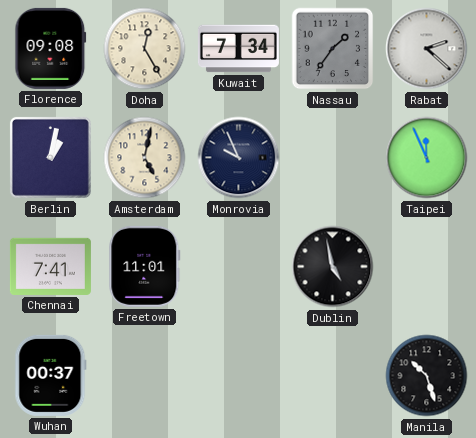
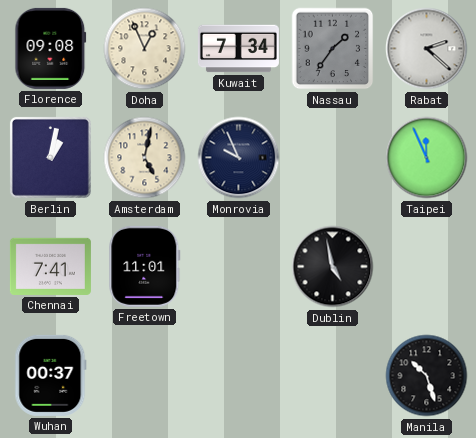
Doha: 12:25 -> 12:56
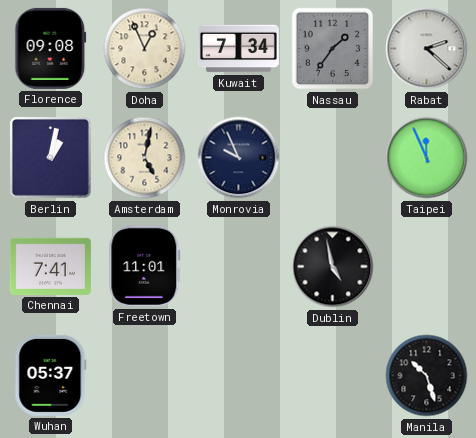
Wuhan: 00:37 -> 05:37
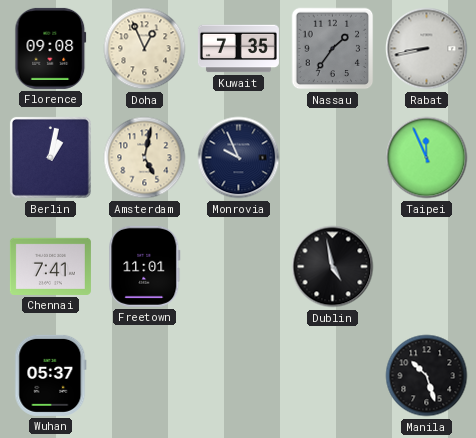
Kuwait: 7:34 -> 7:35
Rabat: 2:22 -> 8:43
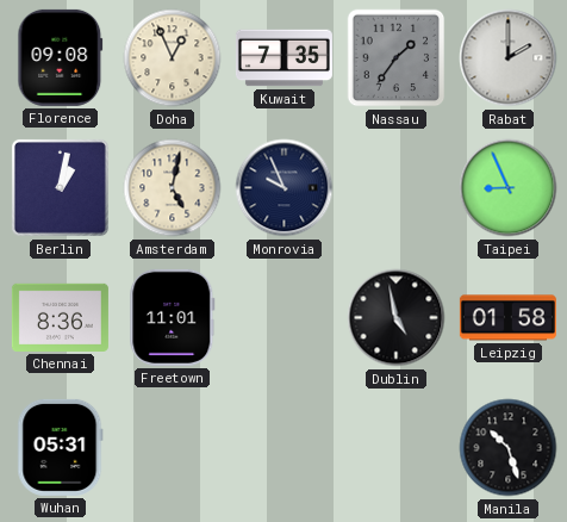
Rabat: 8:43 -> 2:00
Taipei: 11:56 -> 8:56
Chennai: 7:41 -> 8:36
Leipzig: none -> 01:58
Wuhan: 05:37 -> 05:31
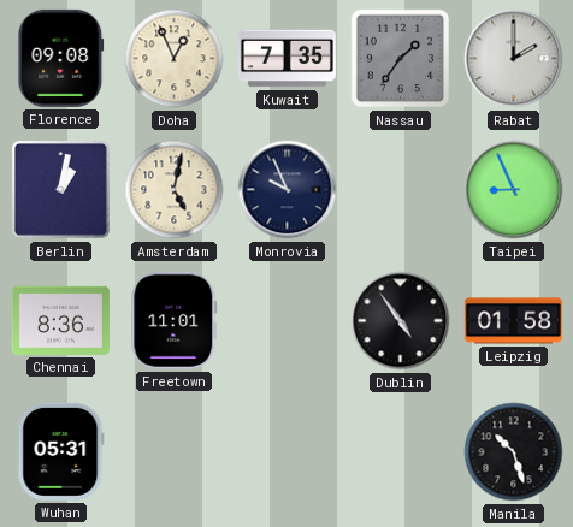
Dublin: 4:58 -> 4:54
